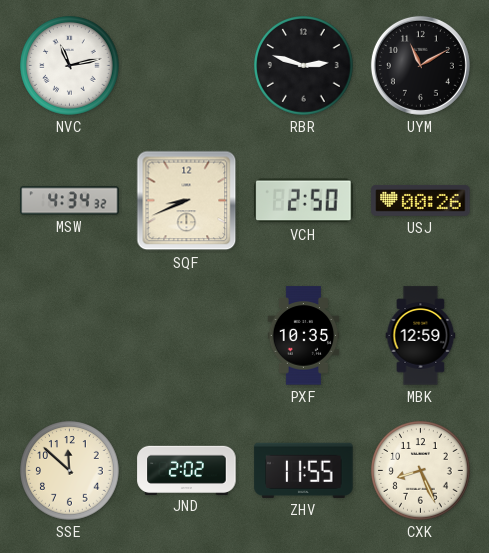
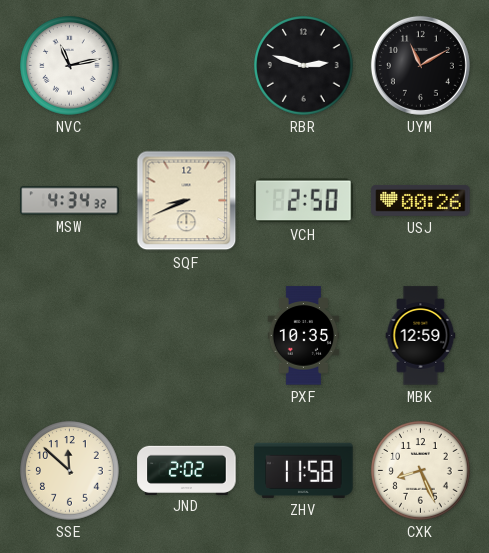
ZHV: 11:55 -> 11:58
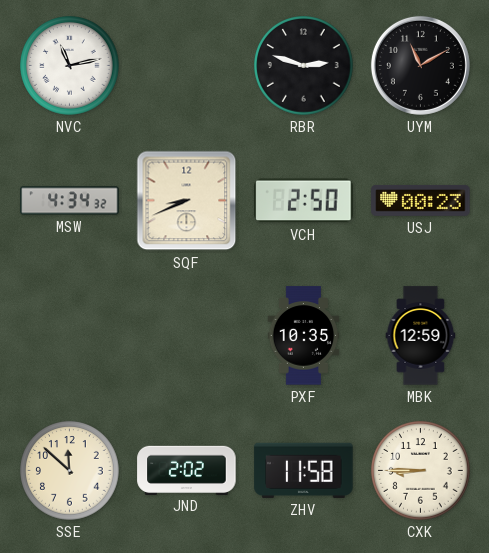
USJ: 00:26 -> 00:23
CXK: 8:26 -> 8:45
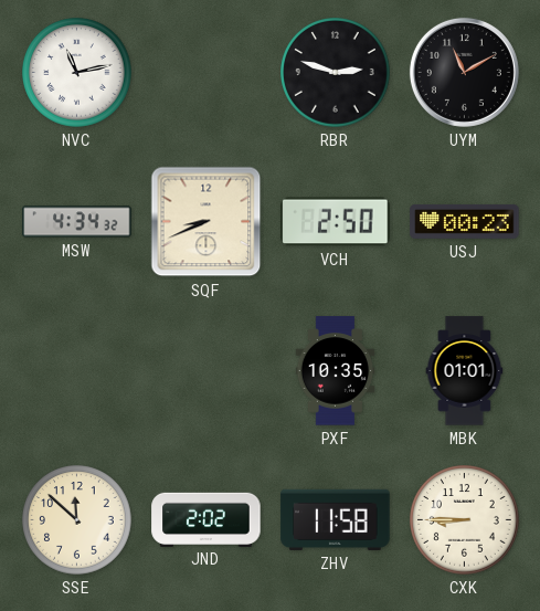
MBK: 12:59 -> 01:01
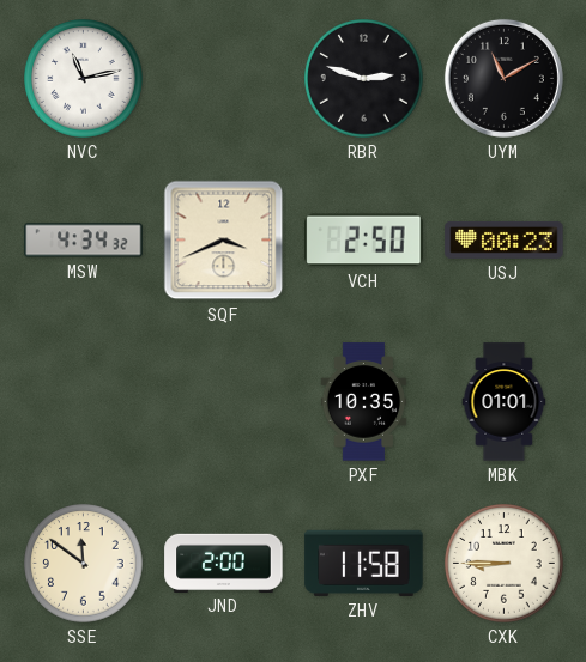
SQF: 8:41 -> 3:41
SSE: 11:52 -> 11:51
JND: 2:02 -> 2:00
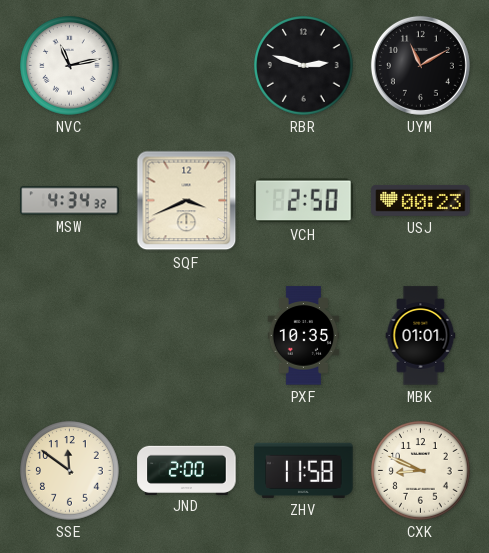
CXK: 8:45 -> 8:49
